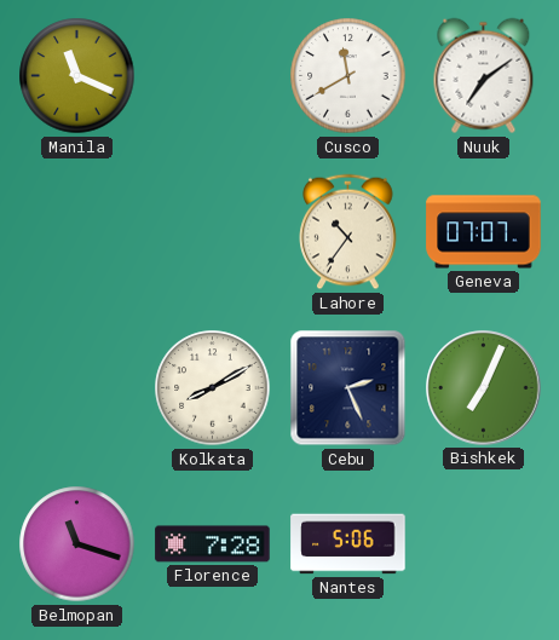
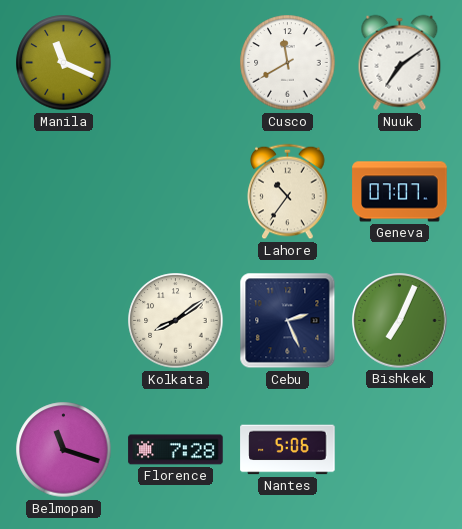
Kolkata: 8:10 -> 8:09
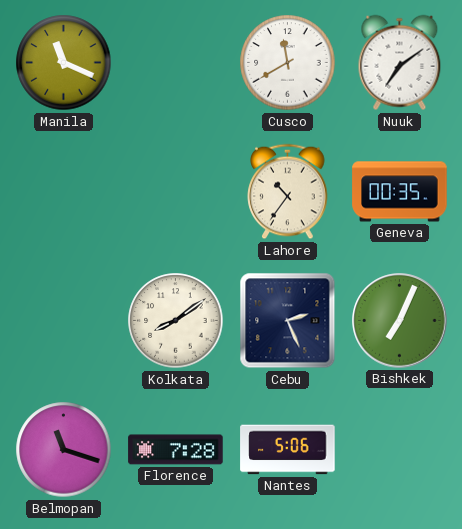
Geneva: 07:07 -> 00:35
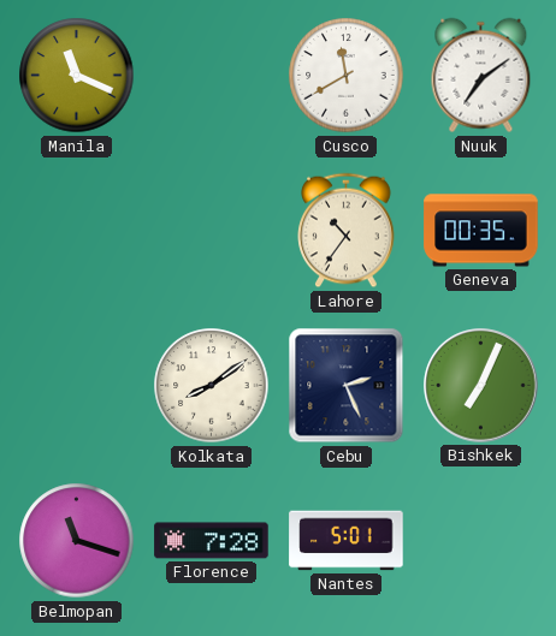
Nantes: 5:06 -> 5:01
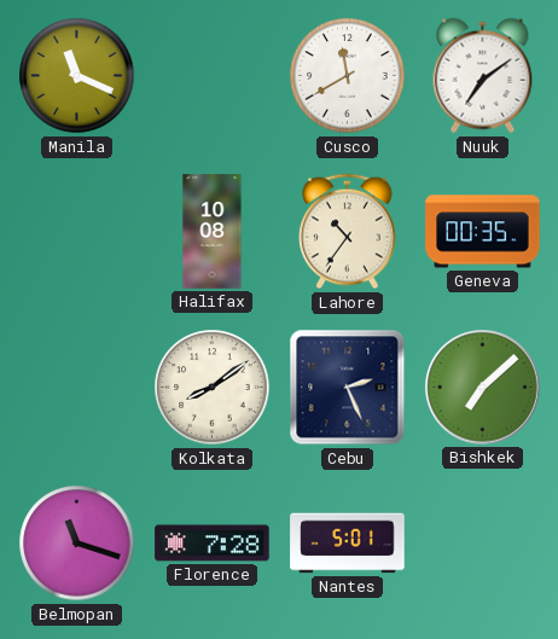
Halifax: none -> 10:08
Bishkek: 7:04 -> 7:08
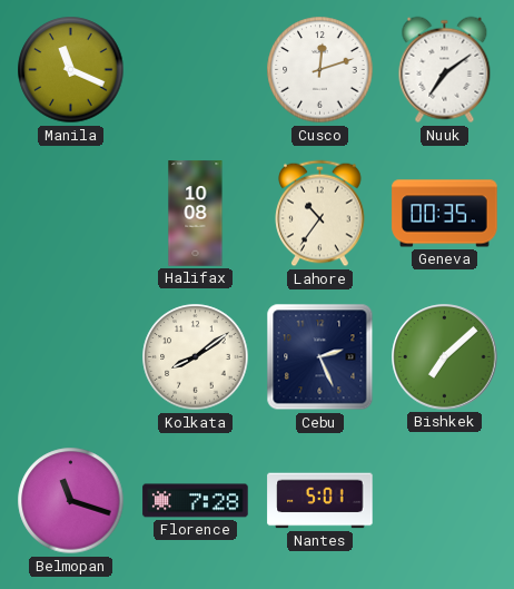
Cusco: 11:40 -> 12:12
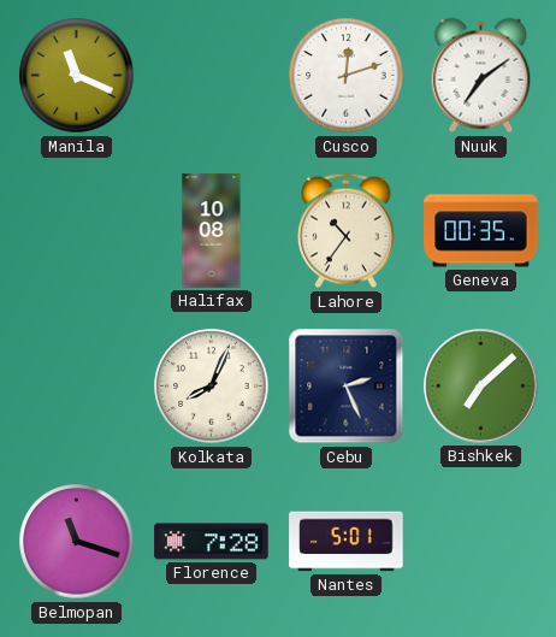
Kolkata: 8:09 -> 8:04
